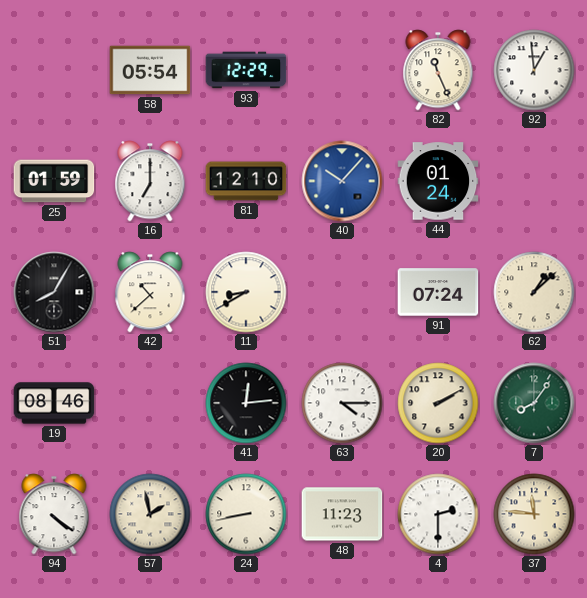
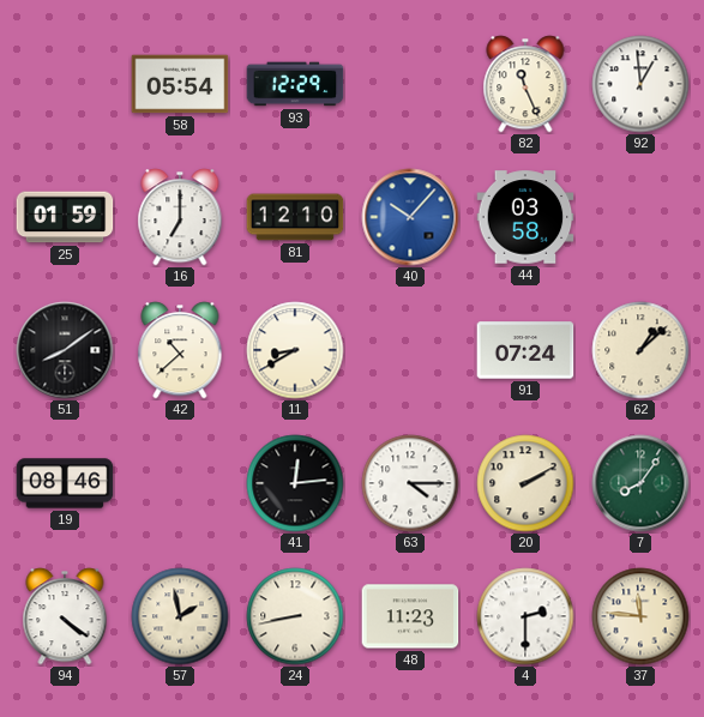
44: 01:24 -> 03:58
51: 8:05 -> 8:09
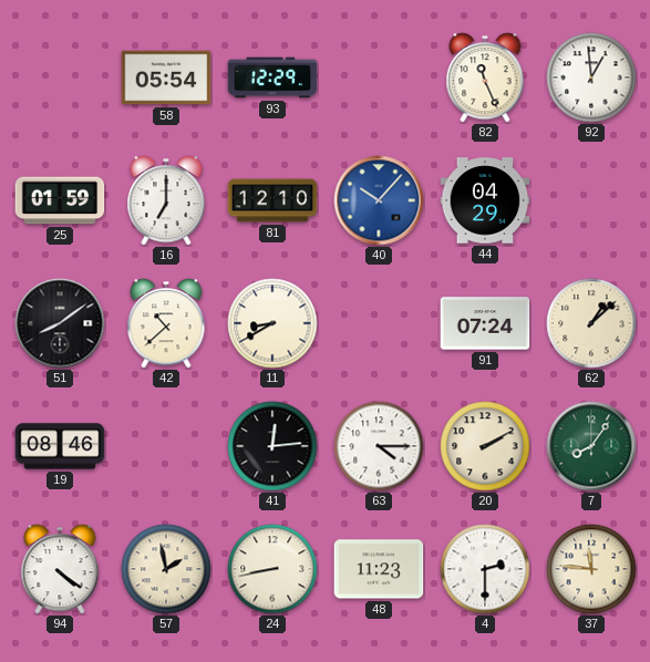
44: 03:58 -> 04:29
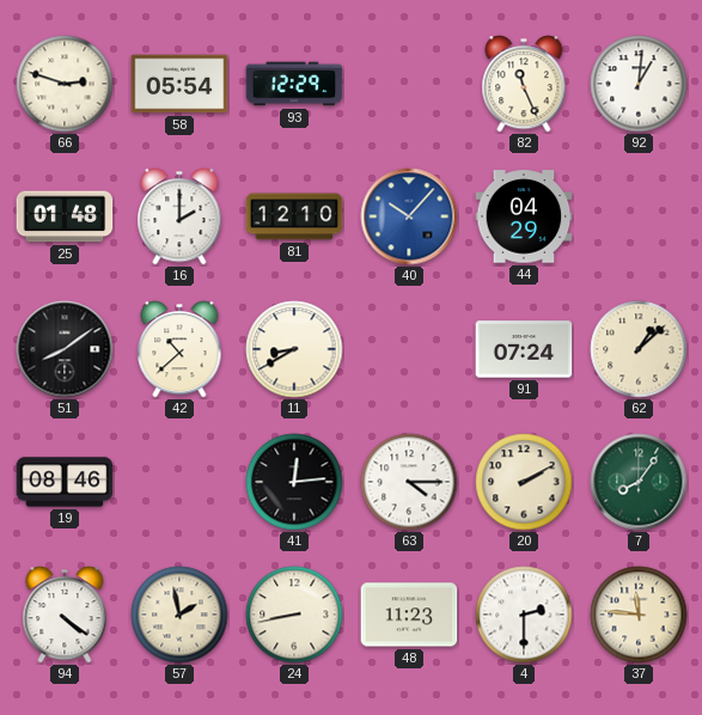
66: none -> 2:48
92: 12:59 -> 1:01
25: 01:59 -> 01:48
16: 7:00 -> 2:00
